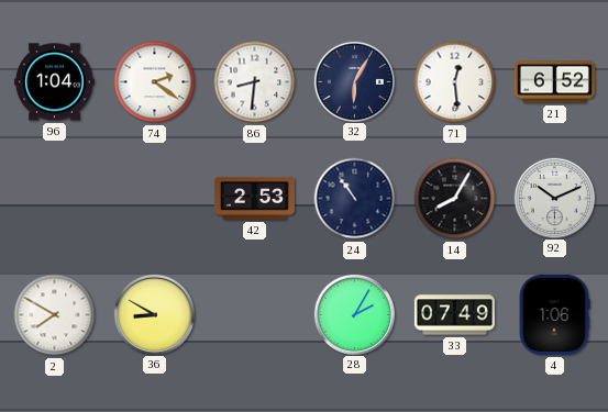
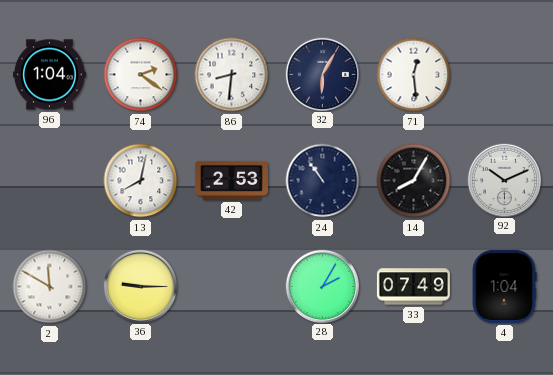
21: 6:52 -> none
13: none -> 8:02
2: 7:50 -> 11:50
36: 8:50 -> 9:15
4: 1:06 -> 1:04
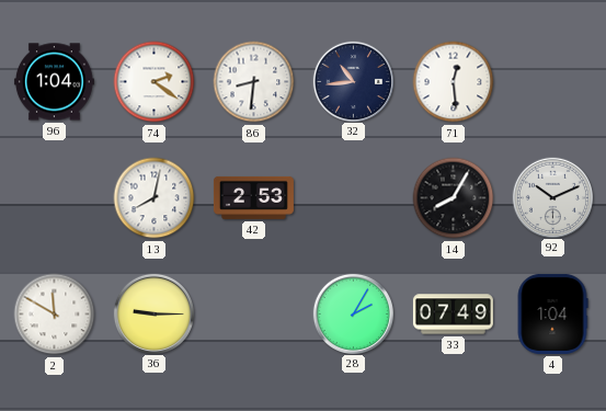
32: 6:05 -> 10:44
24: 10:54 -> none
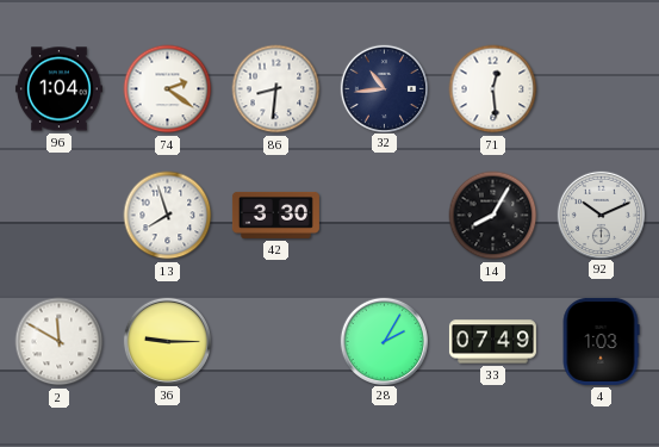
13: 8:02 -> 7:57
42: 2:53 -> 3:30
4: 1:04 -> 1:03
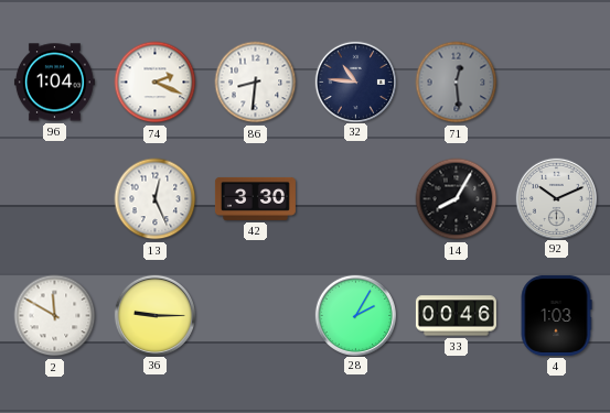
74: 2:21 -> 2:19
32: 10:44 -> 10:46
71 dial: white -> grey
13: 7:57 -> 12:26
33: 07:49 -> 00:46
